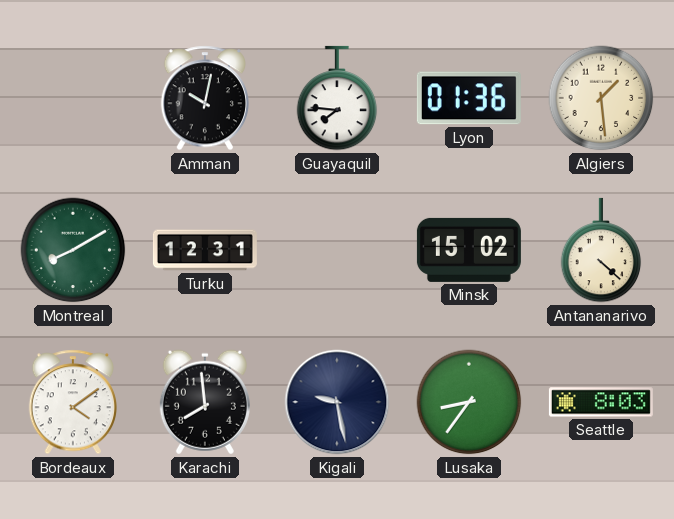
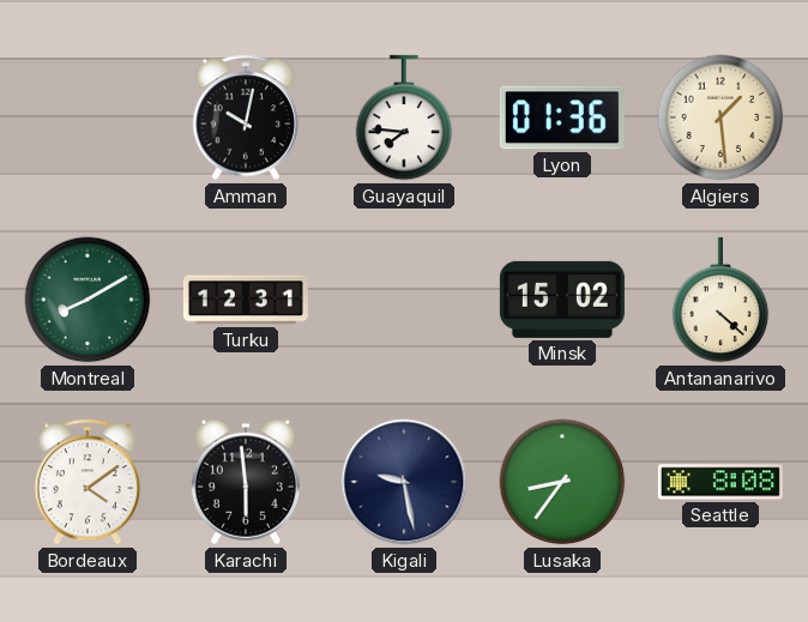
Karachi: 7:59 -> 5:59
Seattle: 8:03 -> 8:08
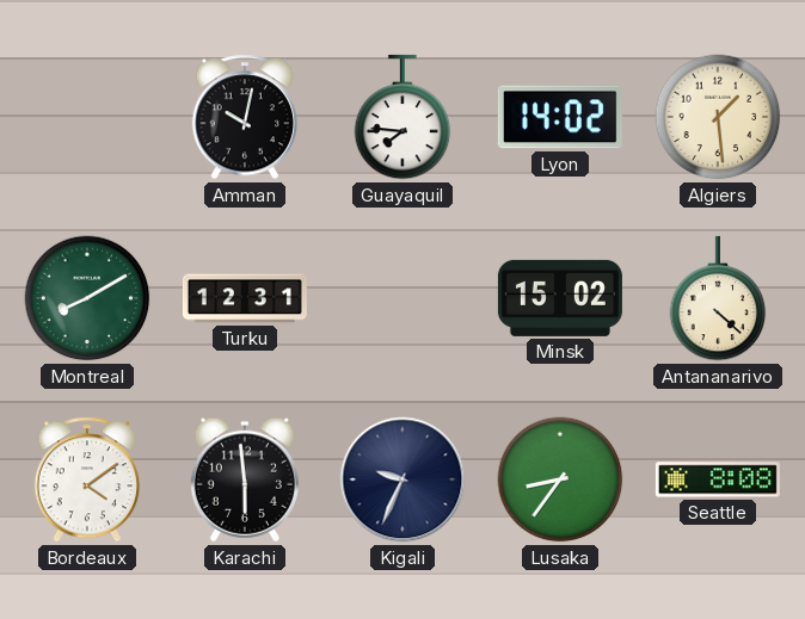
Lyon: 01:36 -> 14:02
Kigali: 9:28 -> 9:34
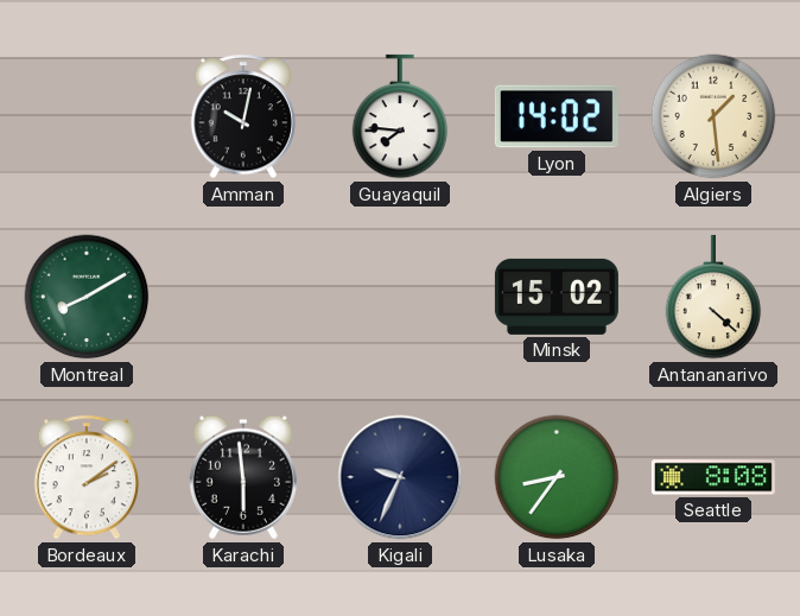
Turku: 12:31 -> none
Bordeaux: 4:09 -> 2:09
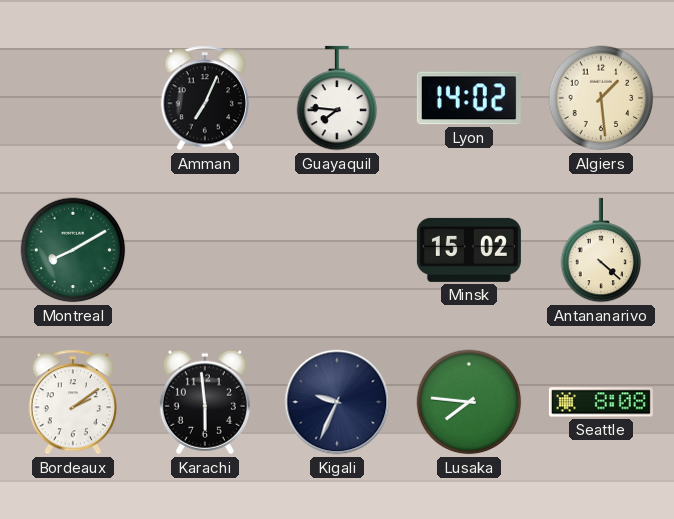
Amman: 10:02 -> 7:04
Lusaka: 8:36 -> 7:46
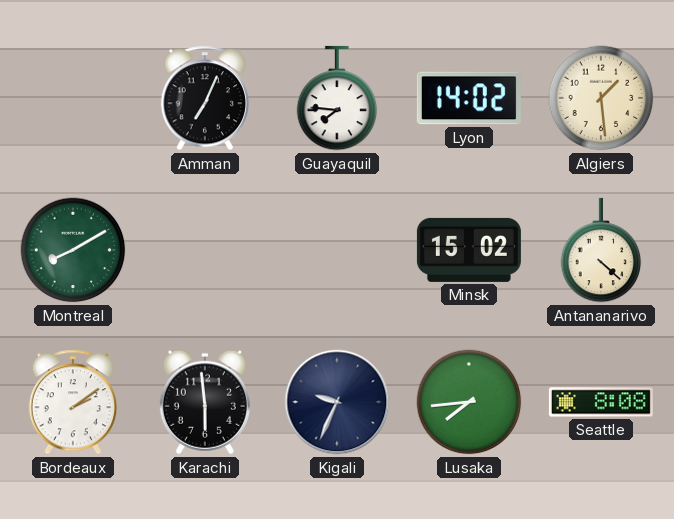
Lusaka: 7:46 -> 7:44
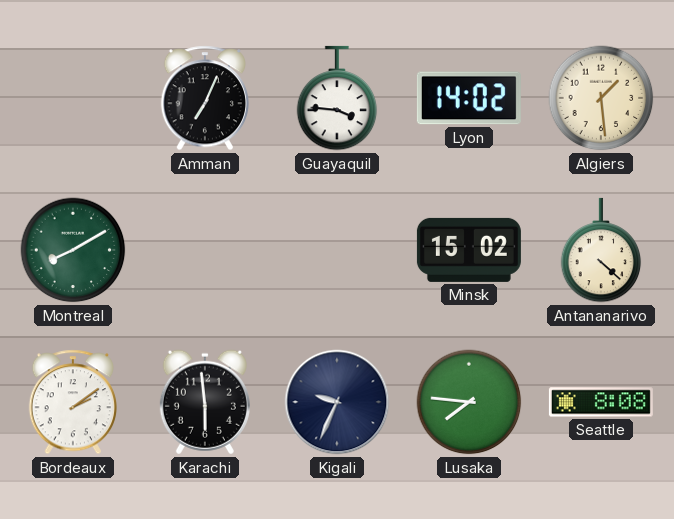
Guayaquil: 7:46 -> 3:46
Lusaka: 7:44 -> 7:46
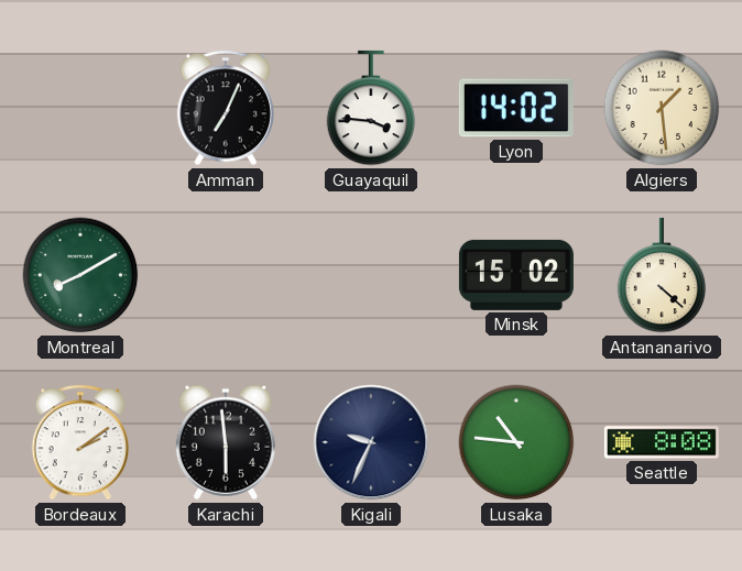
Lusaka: 7:46 -> 10:46
